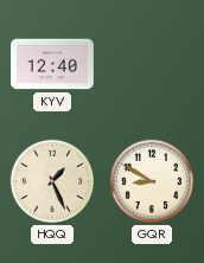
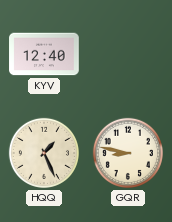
GQR: 8:50 -> 8:47
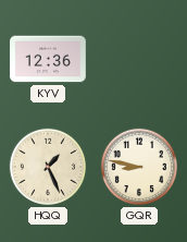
KYV: 12:40 -> 12:36
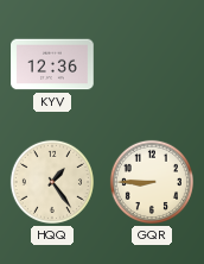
HQQ: 1:26 -> 1:24
GQR: 8:47 -> 8:45
